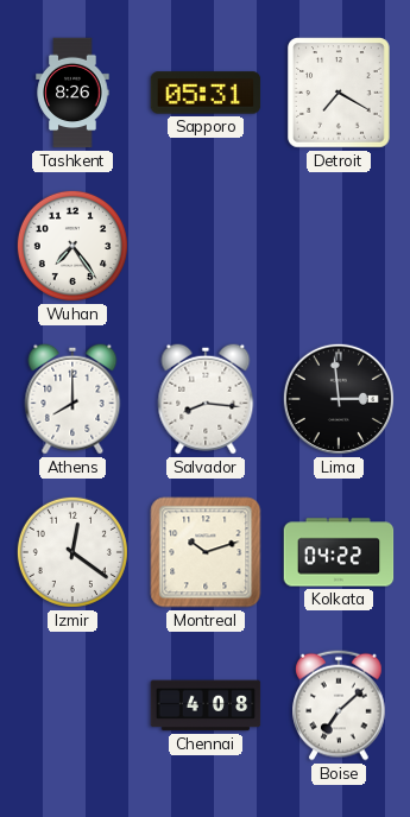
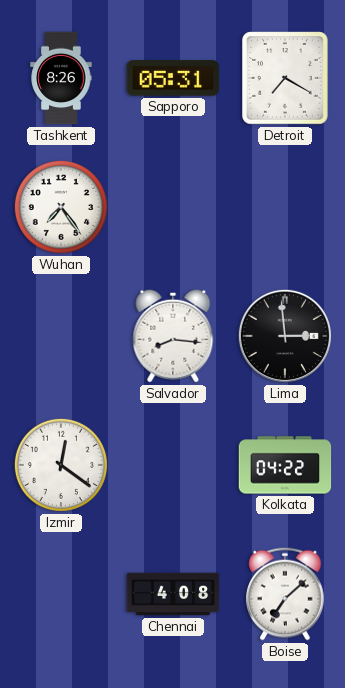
Athens: 8:00 -> none
Montreal: 10:12 -> none
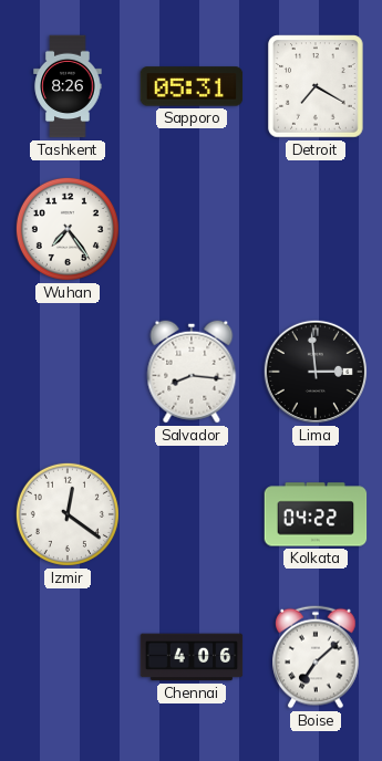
Chennai: 4:08 -> 4:06
